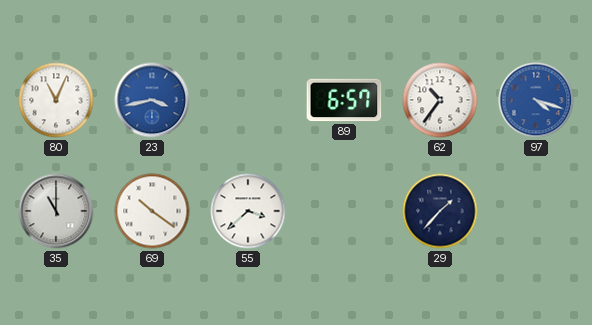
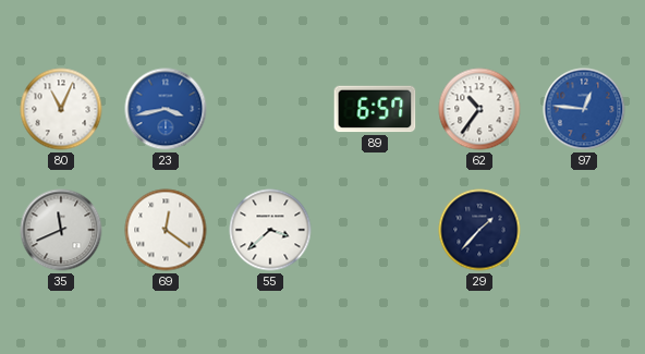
97: 4:18 -> 12:46
35: 11:00 -> 11:41
69: 10:21 -> 12:21
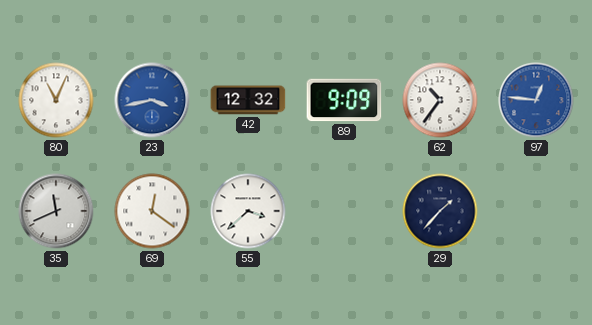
42: none -> 12:32
89: 6:57 -> 9:09
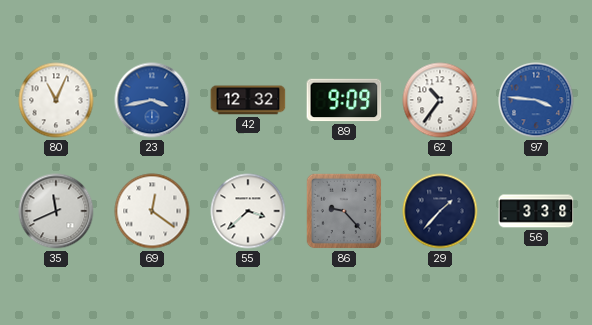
97: 12:46 -> 3:46
86: none -> 9:23
56: none -> 3:38
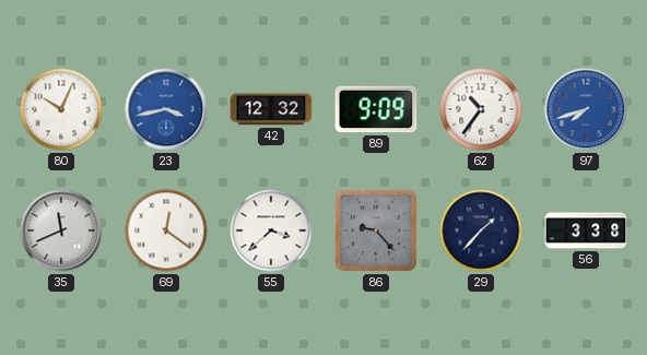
80: 11:04 -> 10:04
97: 3:46 -> 7:42
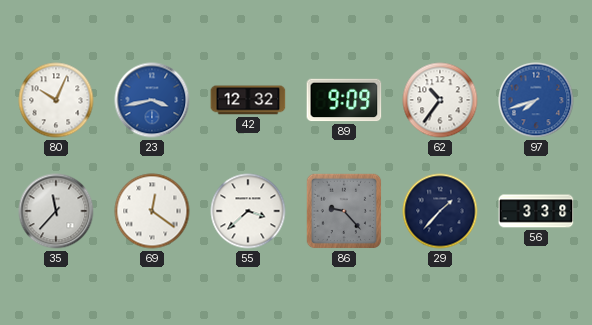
35: 11:41 -> 11:37
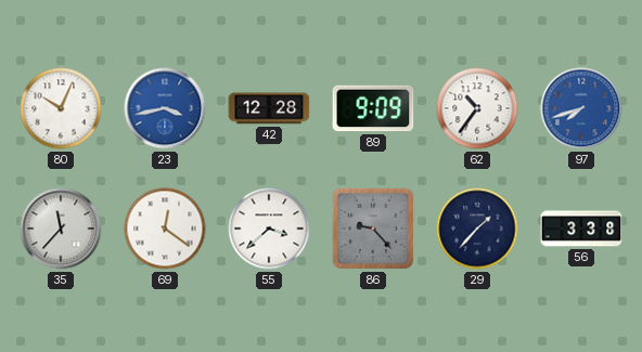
42: 12:32 -> 12:28
